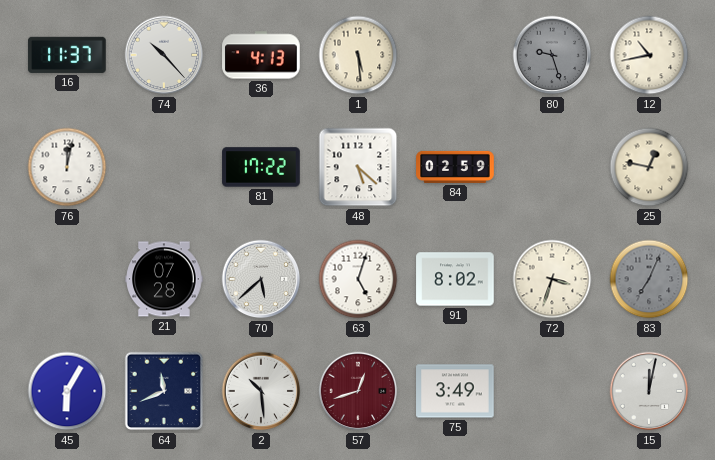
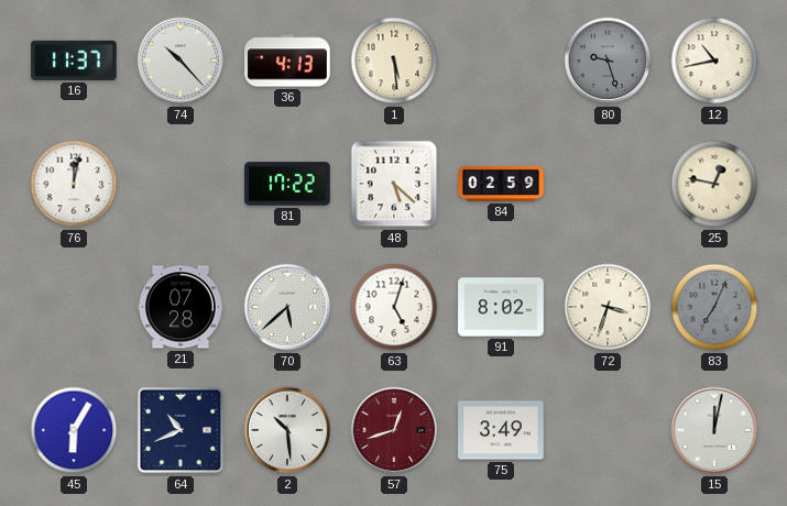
64: 11:41 -> 10:41
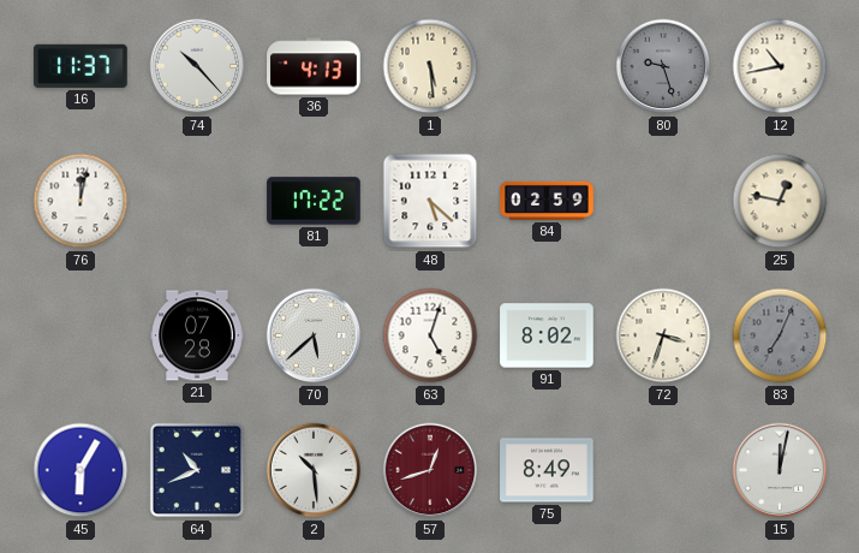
75: 3:49 -> 8:49
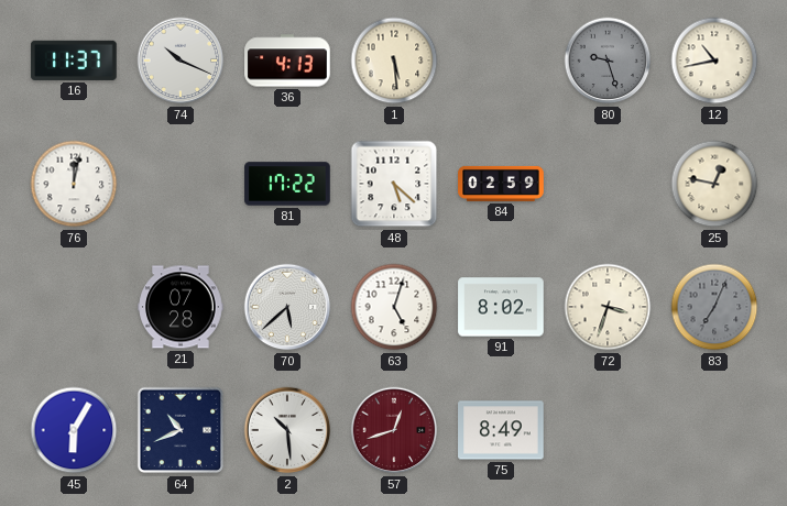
74: 10:23 -> 10:19
15: 12:02 -> none
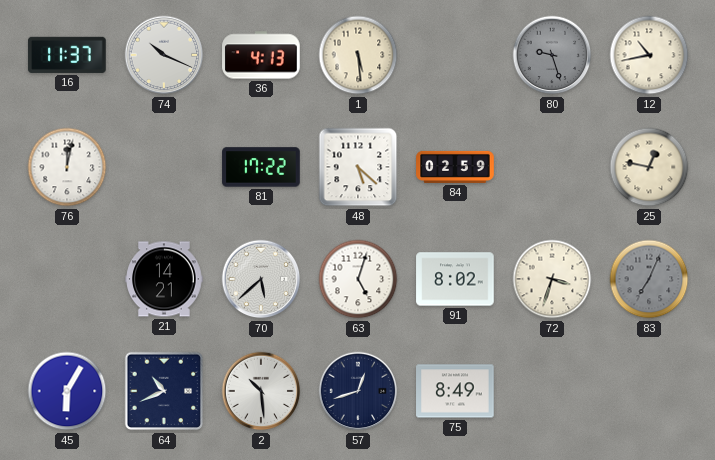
21: 07:28 -> 14:21
57 dial: burgundy -> navy
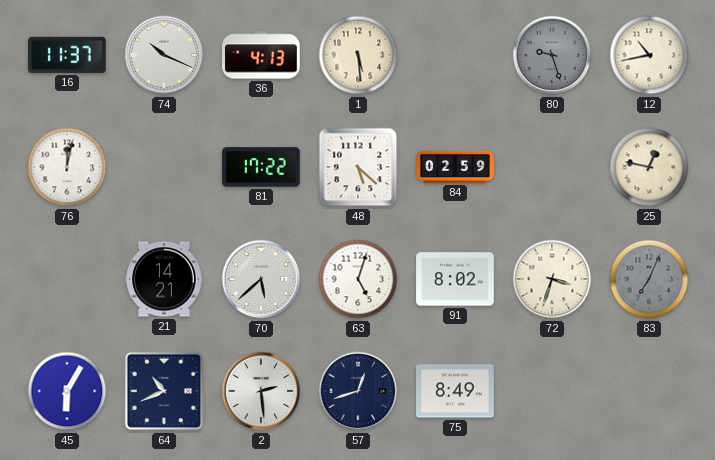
2: 10:29 -> 2:29
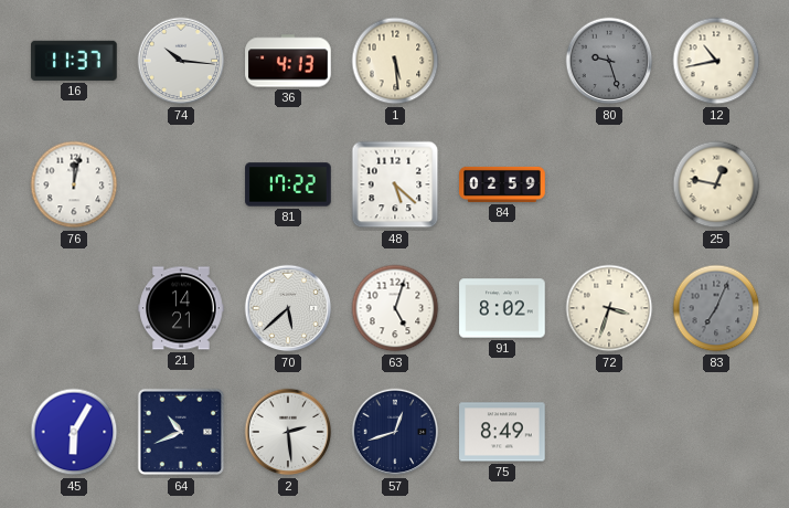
74: 10:19 -> 10:16
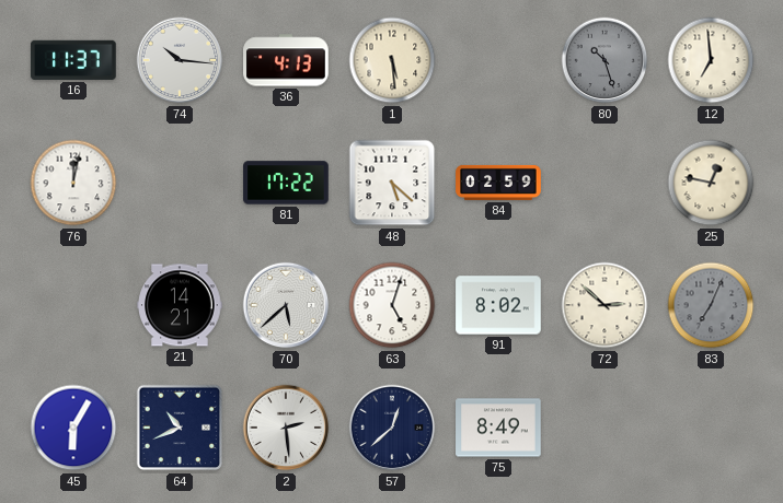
80: 9:27 -> 10:27
12: 10:43 -> 6:59
72: 3:33 -> 2:52
57: 12:42 -> 12:38
